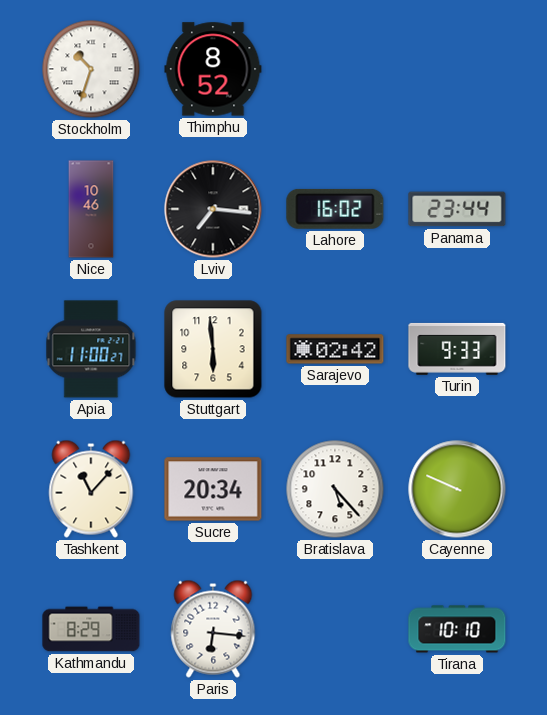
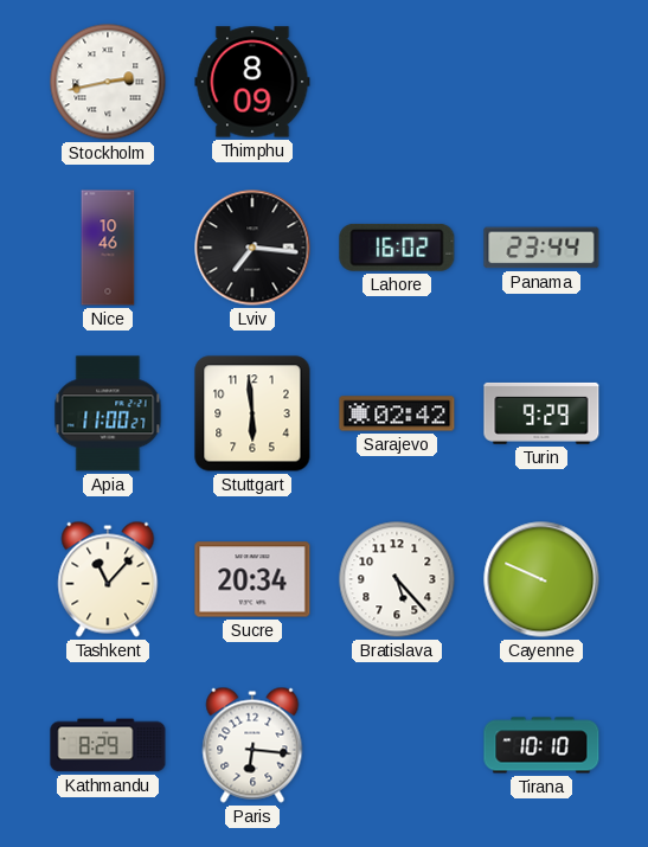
Stockholm: 10:33 -> 2:43
Thimphu: 8:52 -> 8:09
Turin: 9:33 -> 9:29
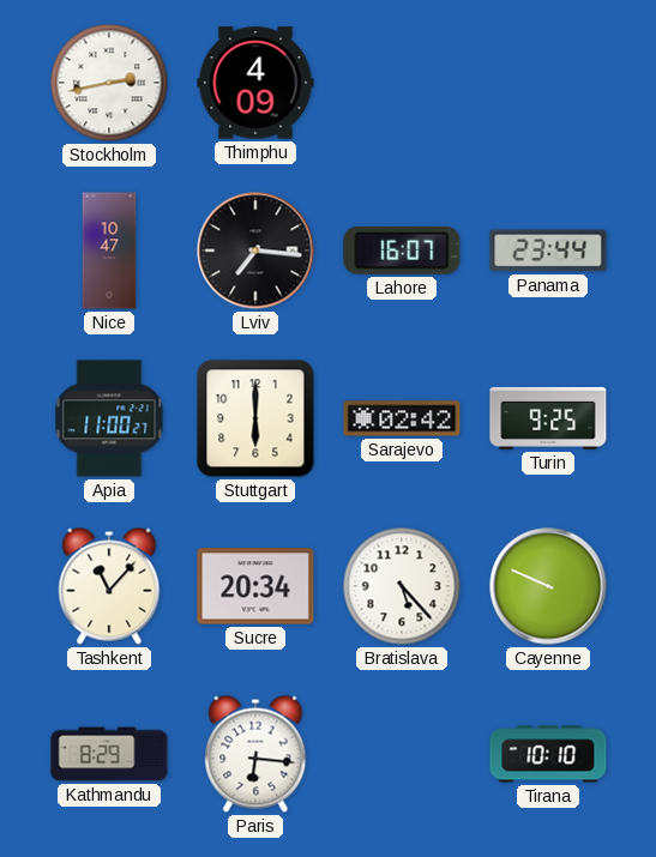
Thimphu: 8:09 -> 4:09
Nice: 10:46 -> 10:47
Lahore: 16:02 -> 16:07
Stuttgart: 5:59 -> 6:00
Turin: 9:29 -> 9:25
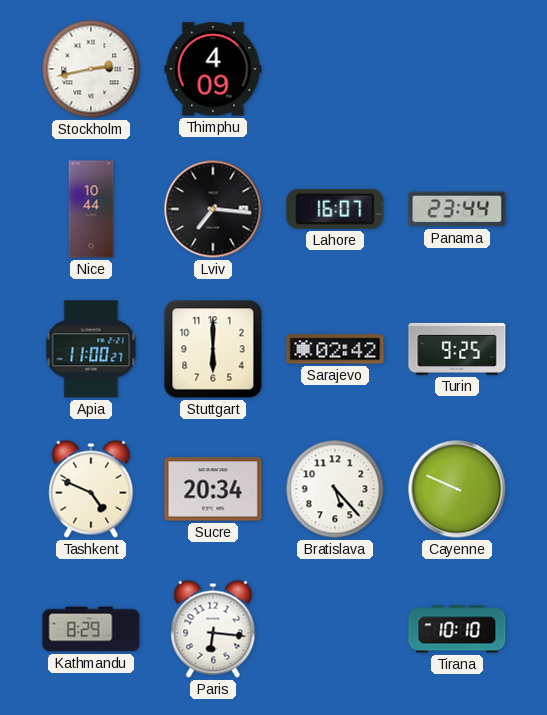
Nice: 10:47 -> 10:44
Tashkent: 11:07 -> 4:49
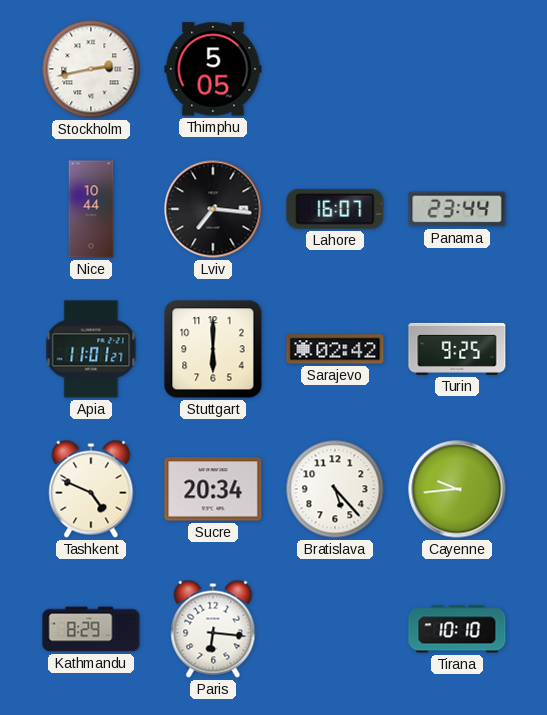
Thimphu: 4:09 -> 5:05
Apia: 11:00 -> 11:01
Cayenne: 9:49 -> 9:44
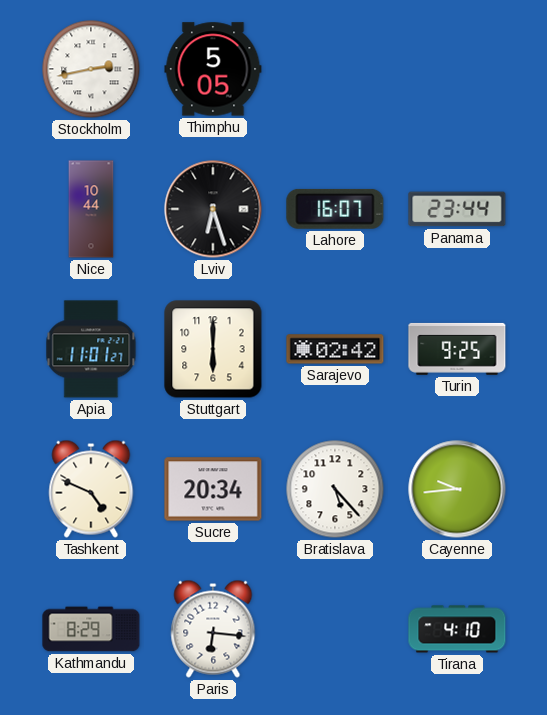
Lviv: 7:16 -> 6:27
Tirana: 10:10 -> 4:10
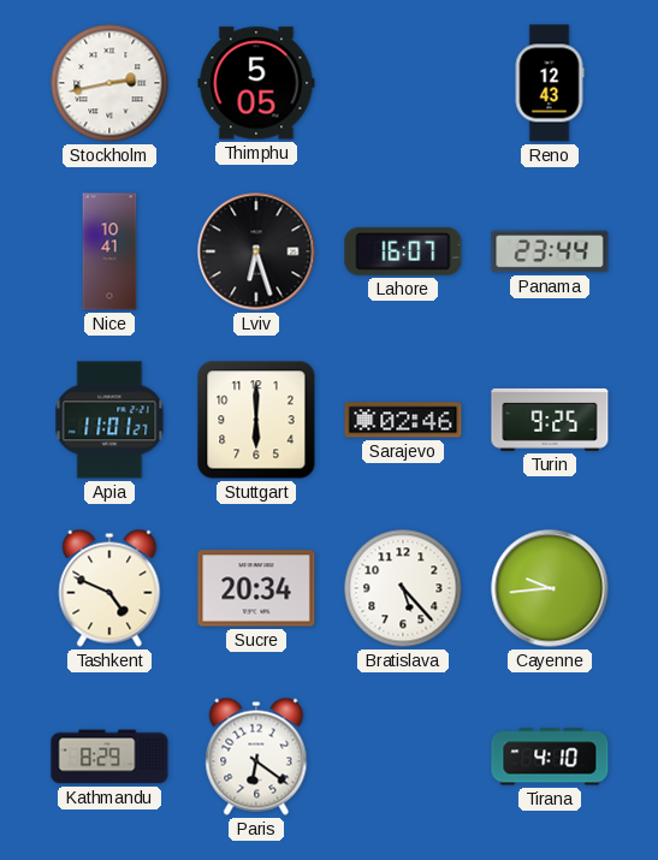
Reno: none -> 12:43
Nice: 10:44 -> 10:41
Sarajevo: 02:42 -> 02:46
Paris: 6:16 -> 6:21
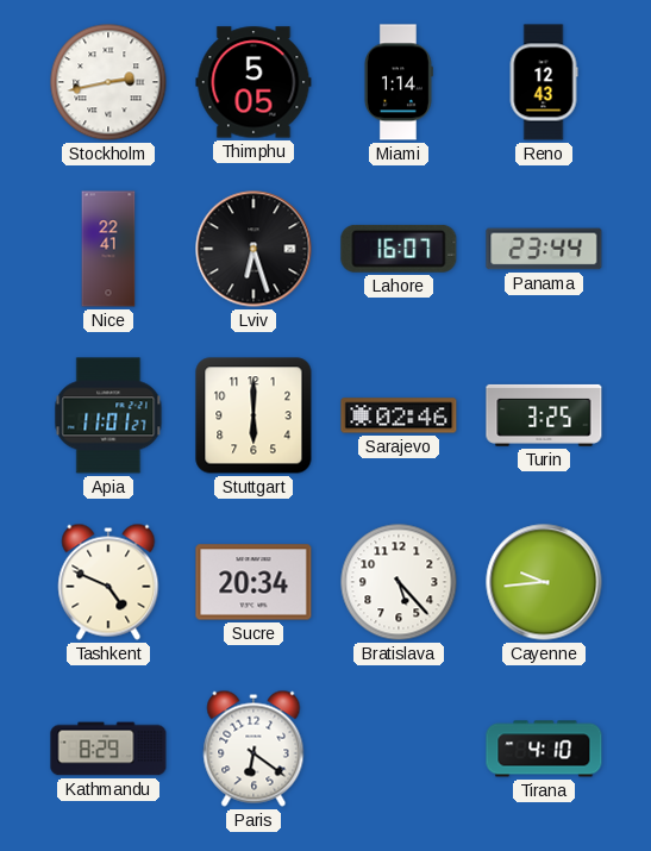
Miami: none -> 1:14
Nice: 10:41 -> 22:41
Turin: 9:25 -> 3:25
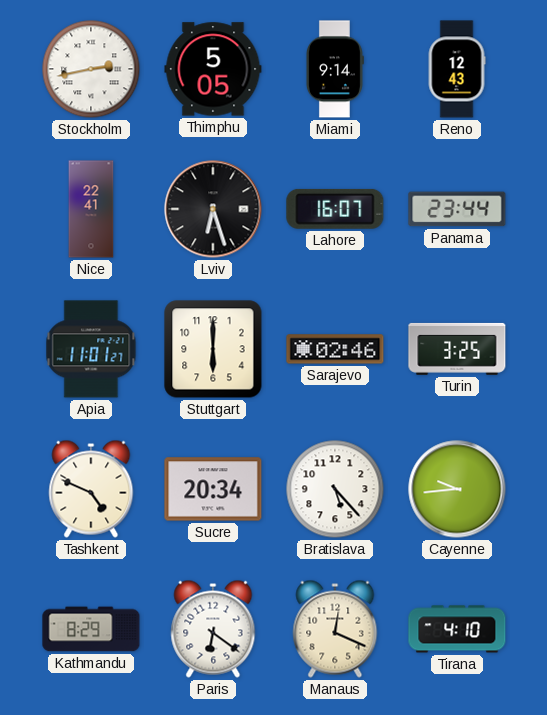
Miami: 1:14 -> 9:14
Manaus: none -> 12:19
